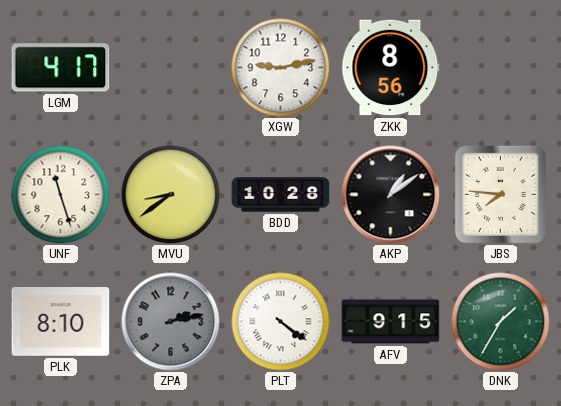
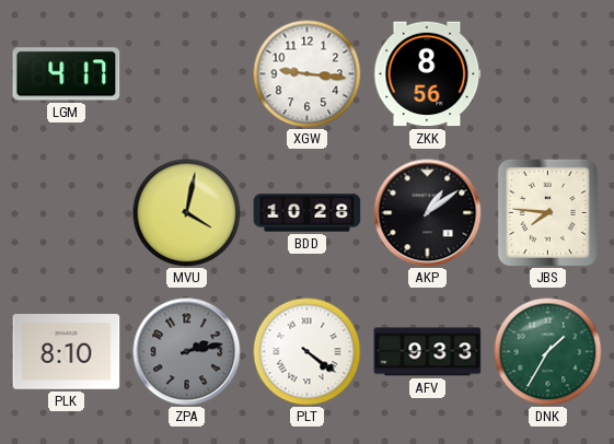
XGW: 9:13 -> 9:16
UNF: 11:27 -> none
MVU: 8:39 -> 4:02
AFV: 9:15 -> 9:33
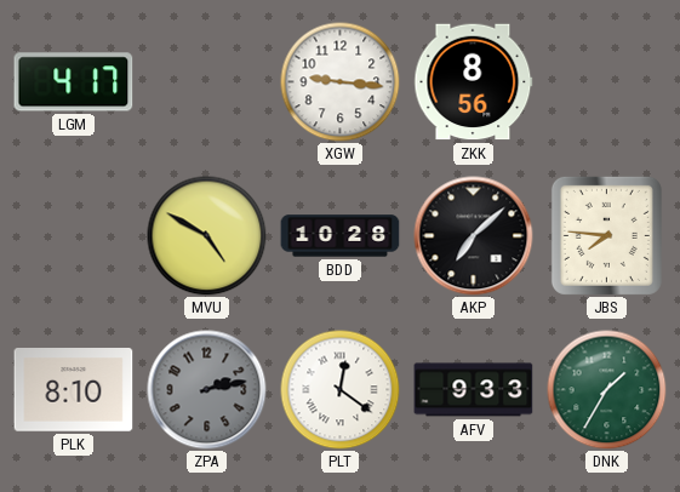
MVU: 4:02 -> 4:50
AKP: 1:09 -> 7:08
PLT: 4:21 -> 12:21
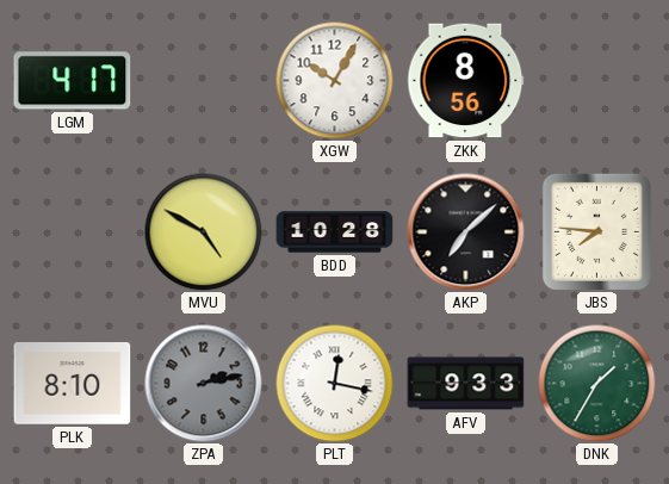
XGW: 9:16 -> 10:05
PLT: 12:21 -> 12:17
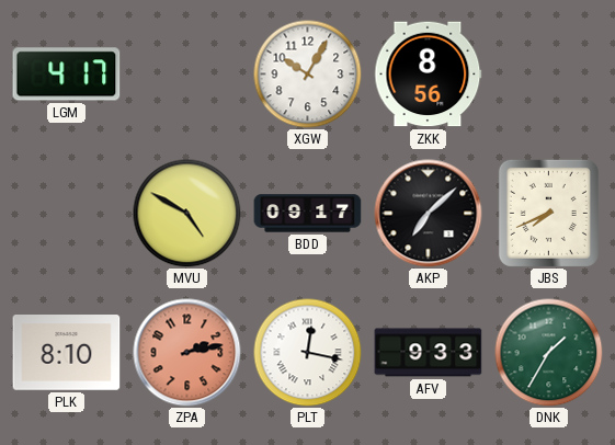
BDD: 10:28 -> 09:17
JBS: 7:46 -> 7:41
ZPA dial: grey -> salmon
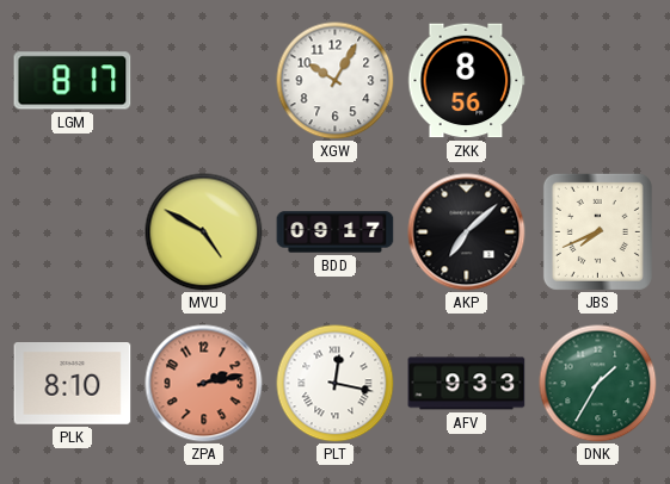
LGM: 4:17 -> 8:17
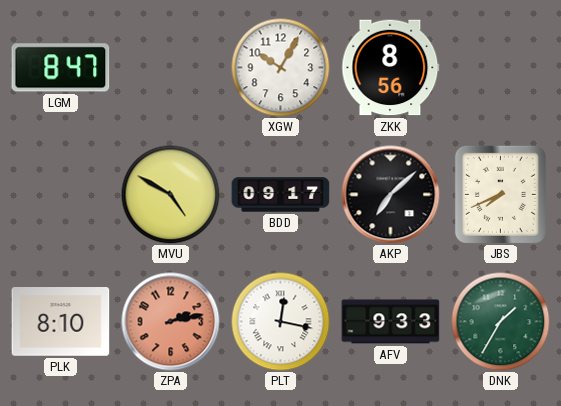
LGM: 8:17 -> 8:47
